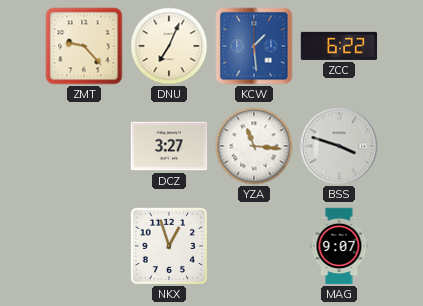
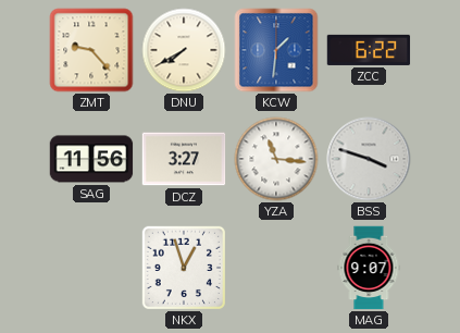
DNU: 7:04 -> 7:40
KCW: 1:29 -> 1:31
SAG: none -> 11:56
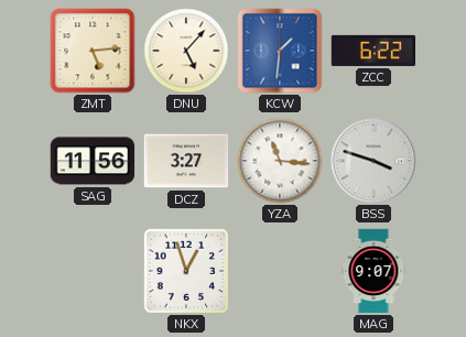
ZMT: 9:23 -> 5:14
DNU: 7:40 -> 5:07
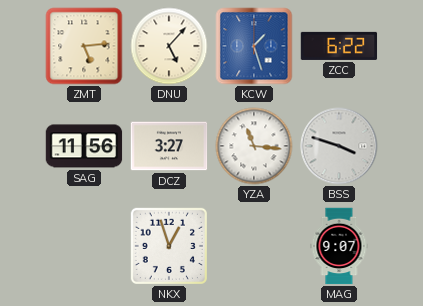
KCW: 1:31 -> 1:27
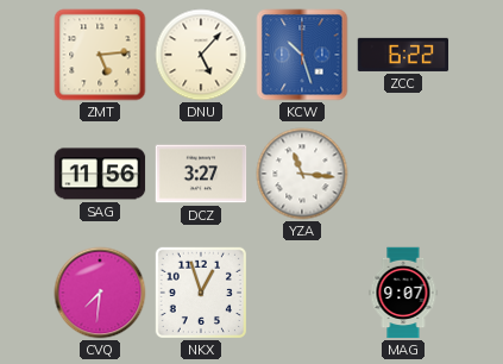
KCW: 1:27 -> 10:27
BSS: 3:48 -> none
CVQ: none -> 7:31
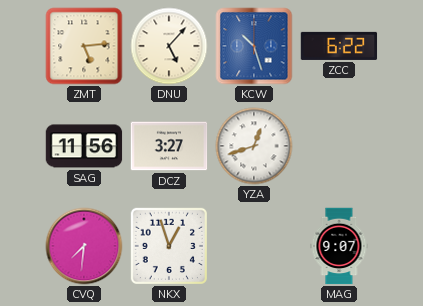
YZA: 11:16 -> 12:42
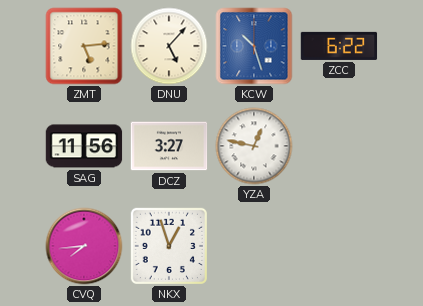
YZA: 12:42 -> 12:47
CVQ: 7:31 -> 7:44
MAG: 9:07 -> none
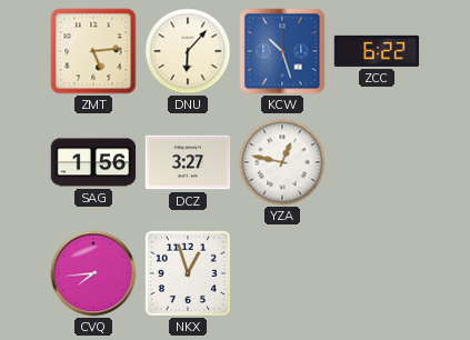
DNU: 5:07 -> 6:07
SAG: 11:56 -> 1:56
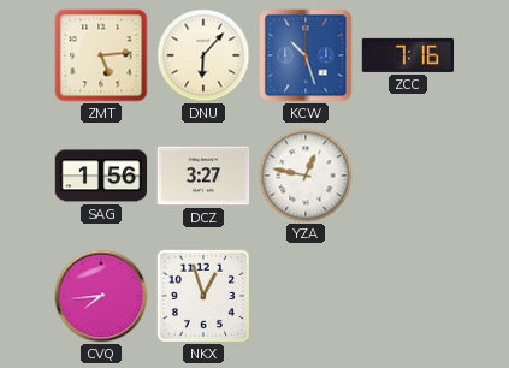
ZCC: 6:22 -> 7:16
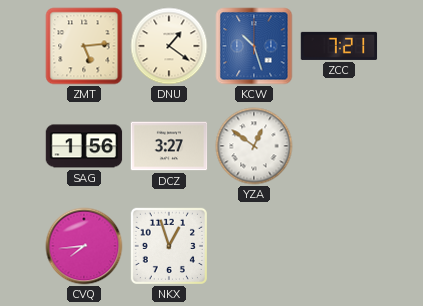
DNU: 6:07 -> 1:21
ZCC: 7:16 -> 7:21
YZA: 12:47 -> 12:51
